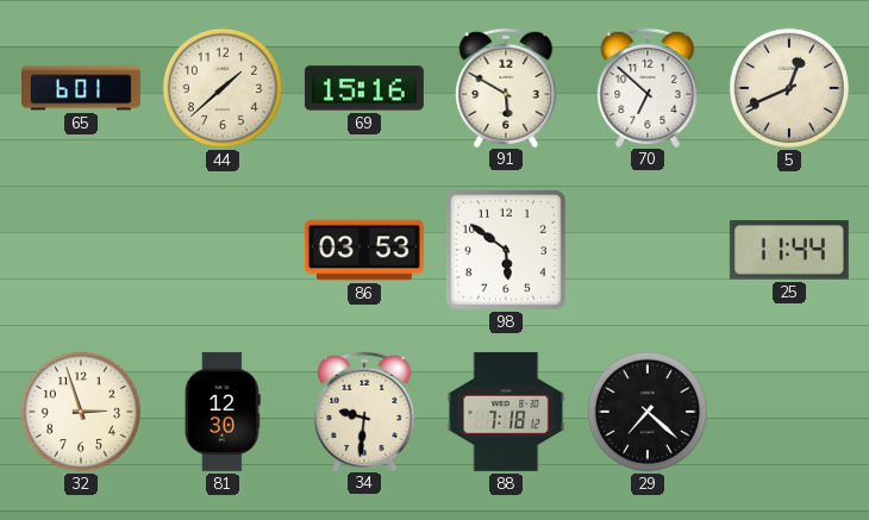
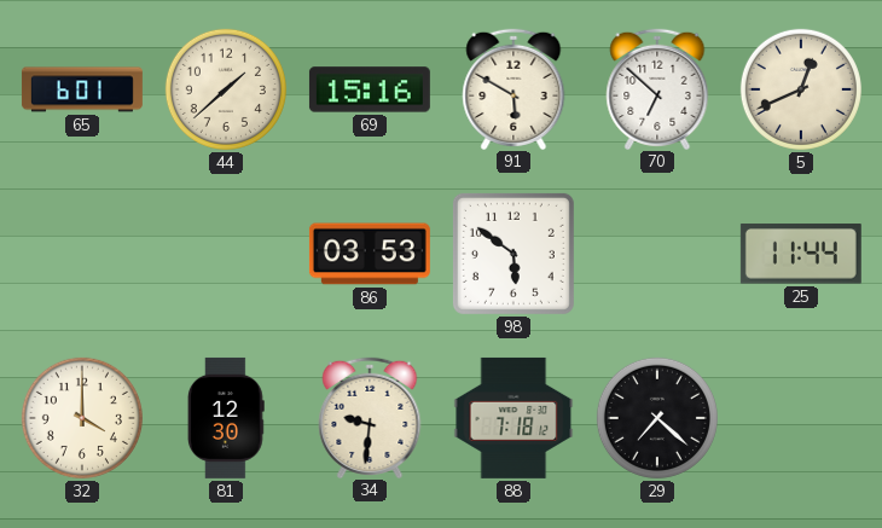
32: 2:57 -> 4:00
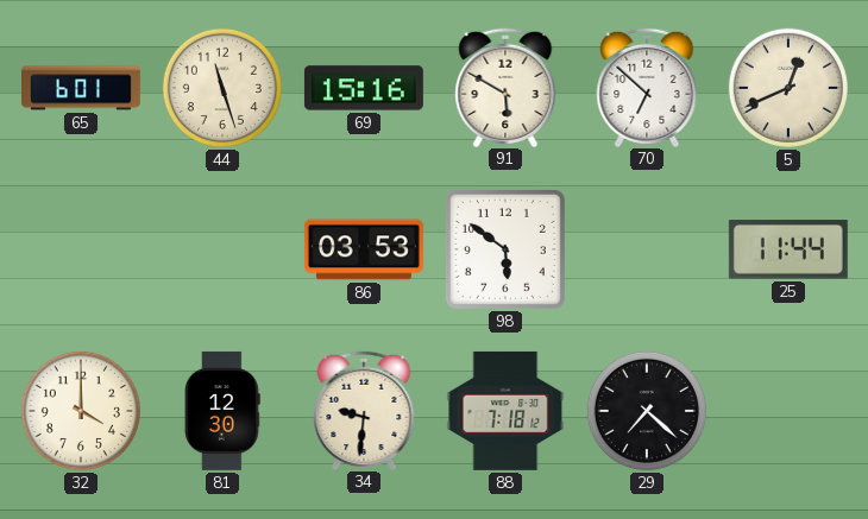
44: 1:38 -> 11:27
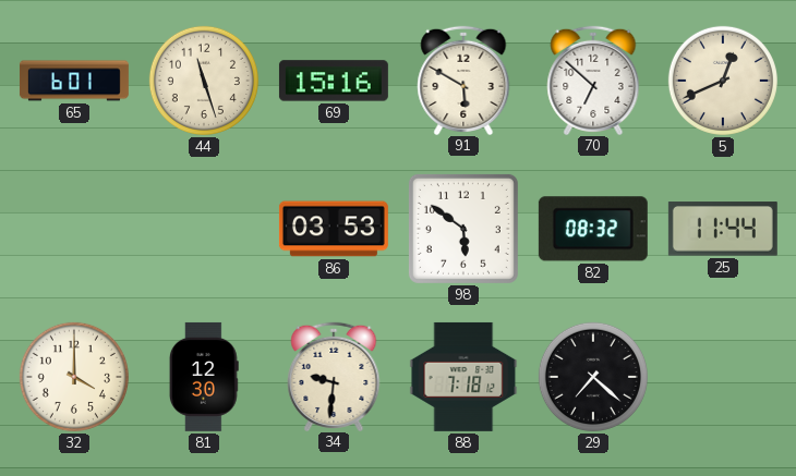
82: none -> 08:32
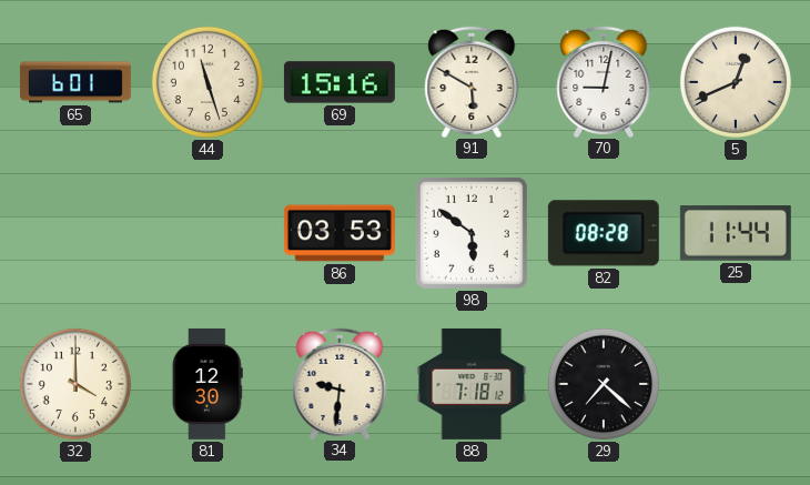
70: 6:52 -> 9:02
82: 08:32 -> 08:28
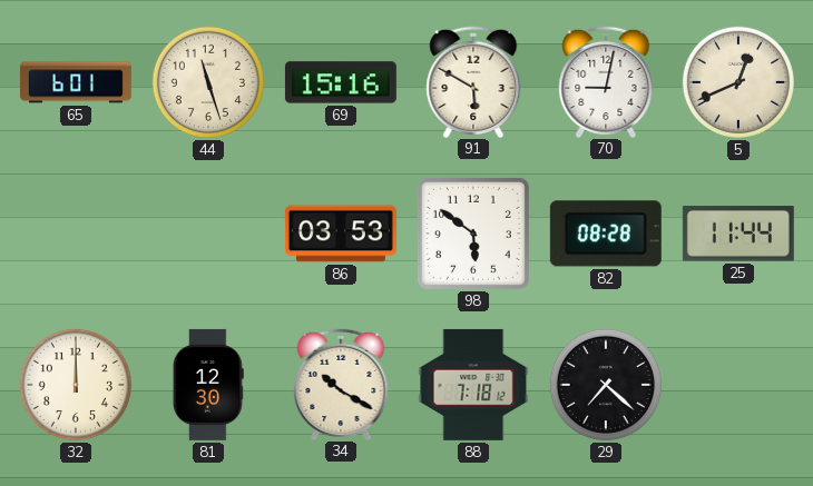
32: 4:00 -> 12:00
34: 9:31 -> 10:20
